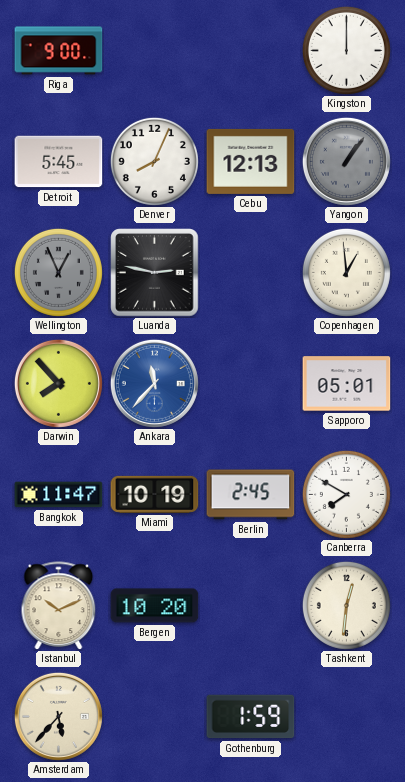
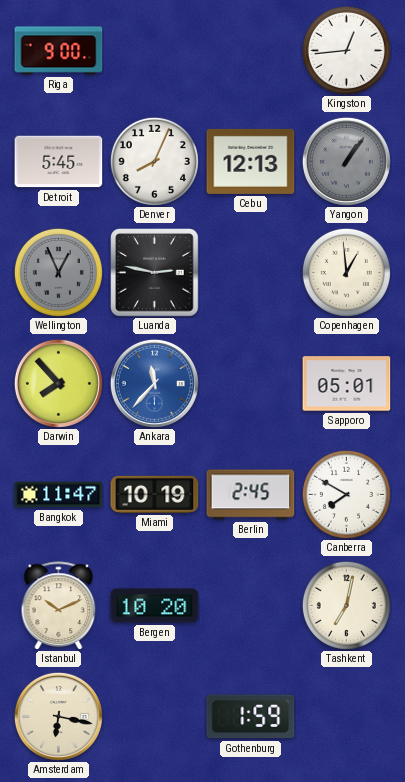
Kingston: 12:00 -> 12:44
Tashkent: 12:31 -> 7:02
Amsterdam: 5:37 -> 6:17
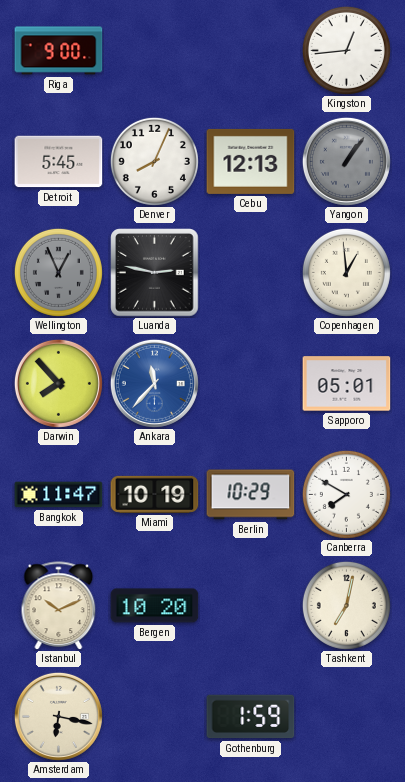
Berlin: 2:45 -> 10:29
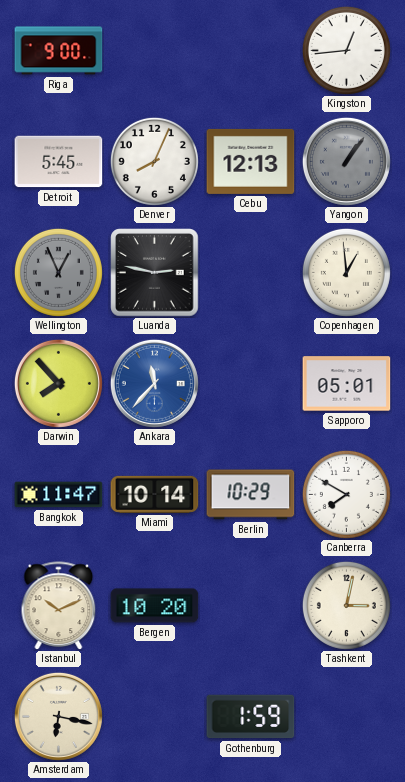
Miami: 10:19 -> 10:14
Tashkent: 7:02 -> 3:02
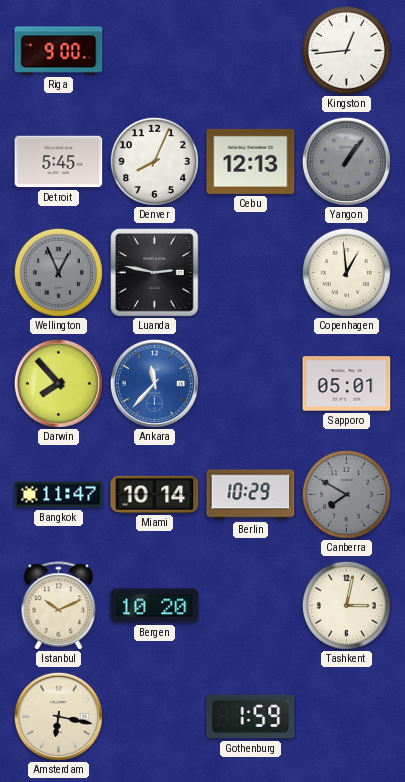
Canberra dial: white -> grey
